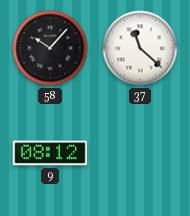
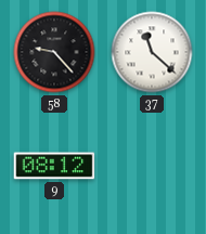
58: 10:07 -> 9:23
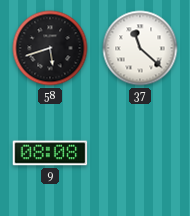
58: 9:23 -> 5:42
9: 08:12 -> 08:08
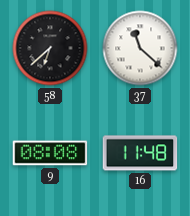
58: 5:42 -> 6:38
16: none -> 11:48
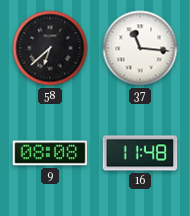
37: 11:22 -> 11:16
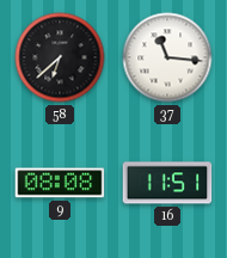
16: 11:48 -> 11:51
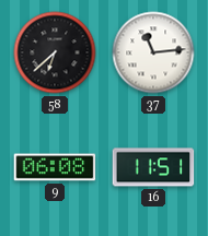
37: 11:16 -> 11:14
9: 08:08 -> 06:08
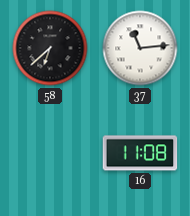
9: 06:08 -> none
16: 11:51 -> 11:08
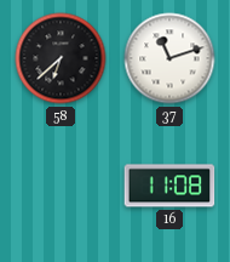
37: 11:14 -> 11:12
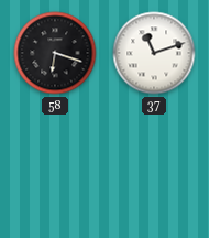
58: 6:38 -> 6:18
16: 11:08 -> none
